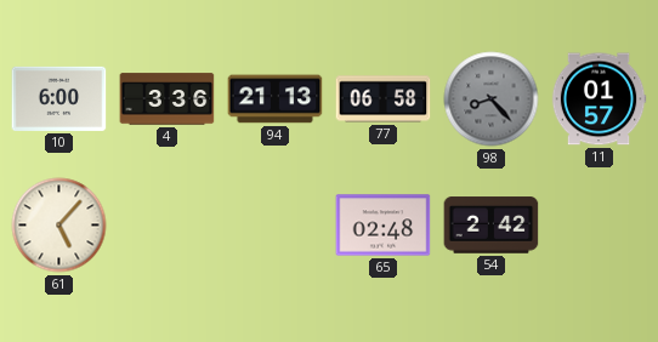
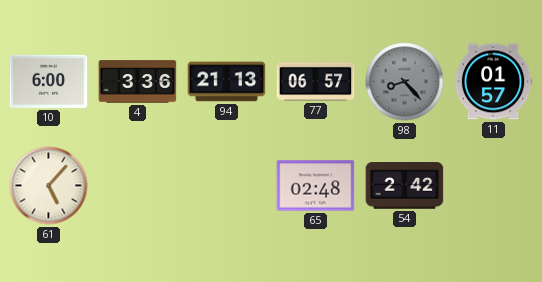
77: 06:58 -> 06:57
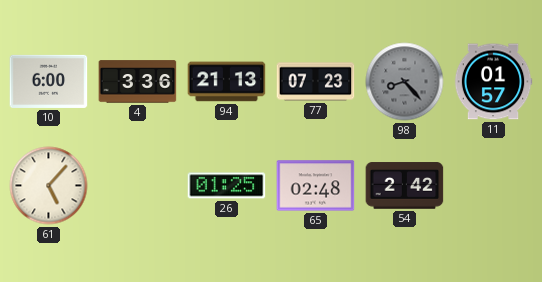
77: 06:57 -> 07:23
26: none -> 01:25
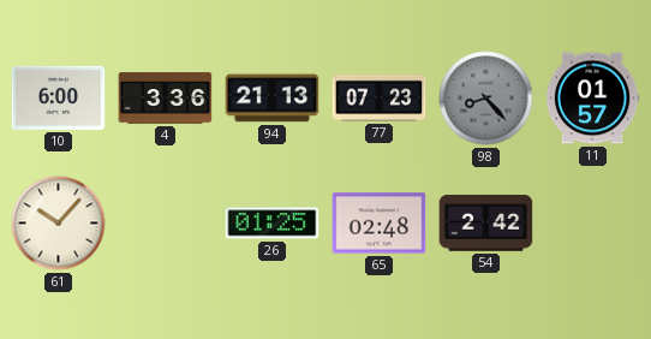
61: 5:07 -> 10:07
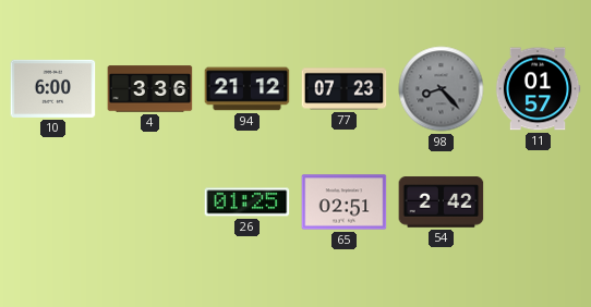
94: 21:13 -> 21:12
61: 10:07 -> none
65: 02:48 -> 02:51
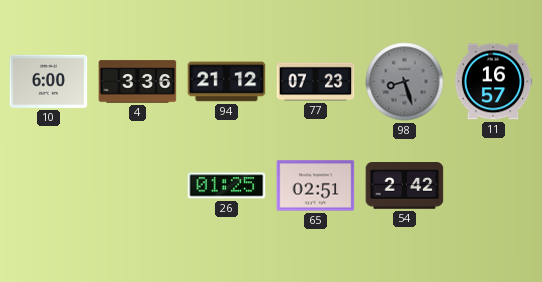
98: 8:23 -> 8:27
11: 01:57 -> 16:57
